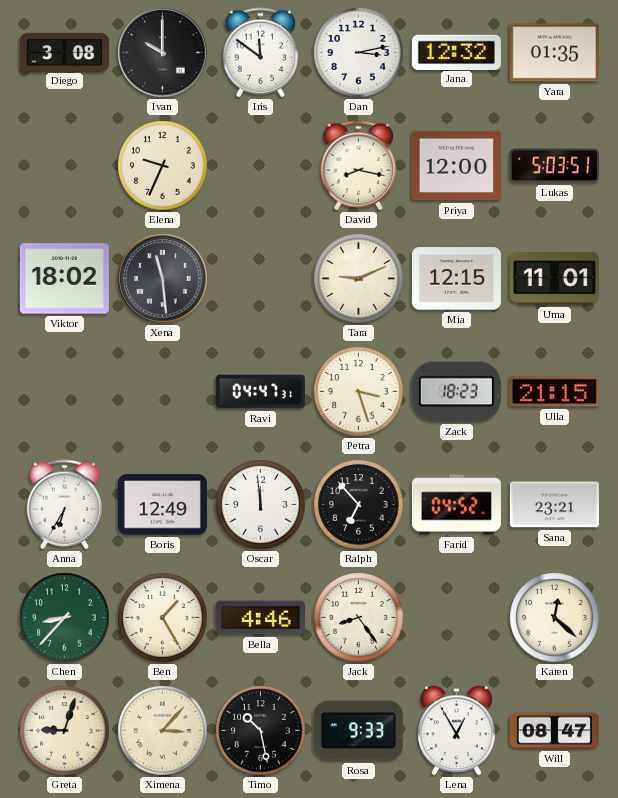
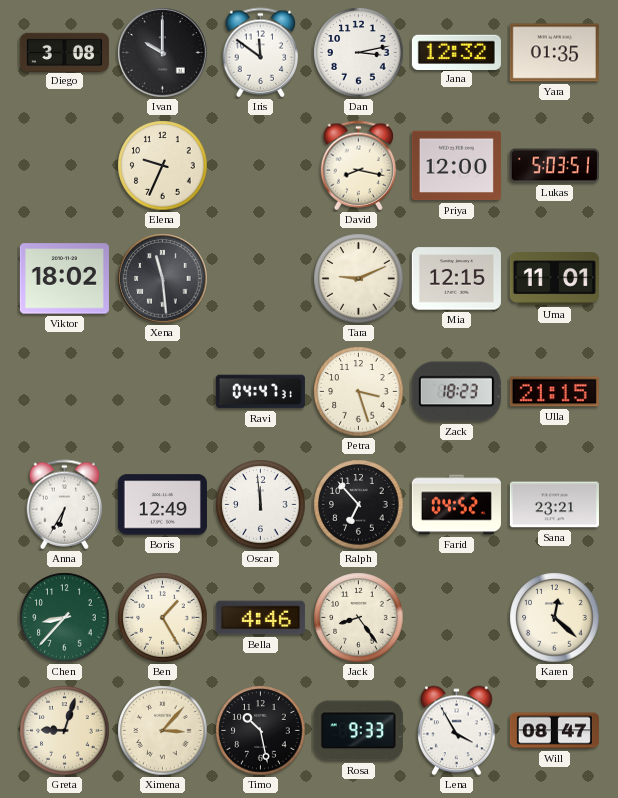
Lena: 12:55 -> 3:55
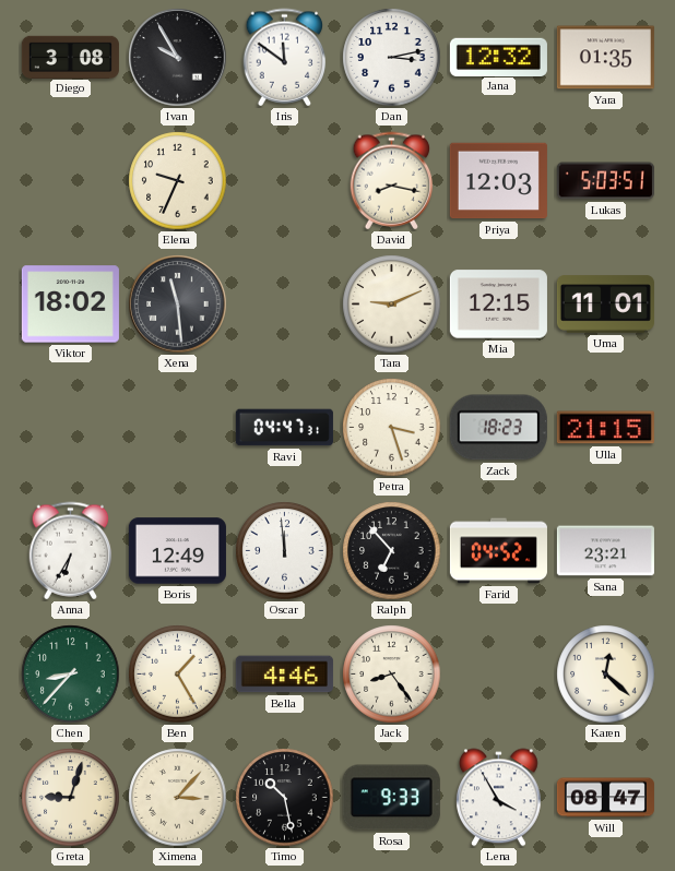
Ivan: 10:00 -> 9:55
Priya: 12:00 -> 12:03
